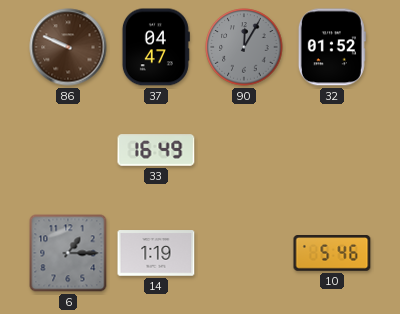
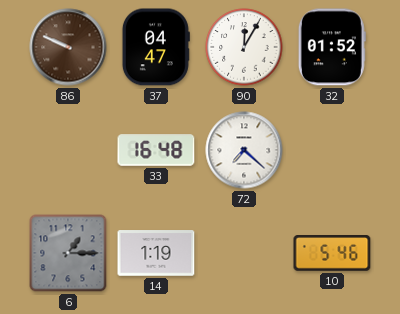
90 dial: grey -> white
33: 16:49 -> 16:48
72: none -> 7:22
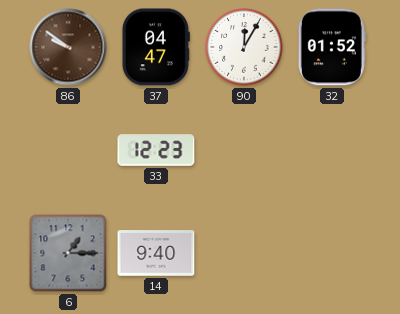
86: 9:49 -> 9:51
33: 16:48 -> 12:23
72: 7:22 -> none
14: 1:19 -> 9:40
10: 5:46 -> none
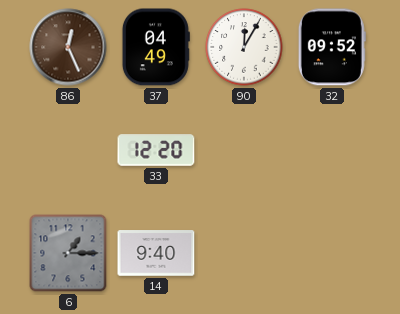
86: 9:51 -> 12:26
37: 04:47 -> 04:49
32: 01:52 -> 09:52
33: 12:23 -> 12:20
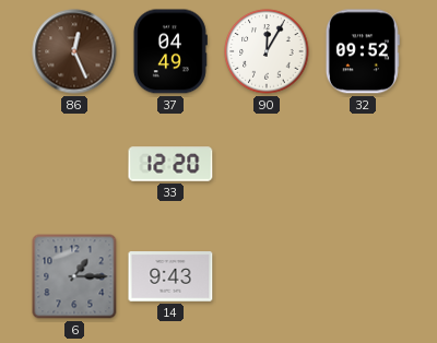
14: 9:40 -> 9:43
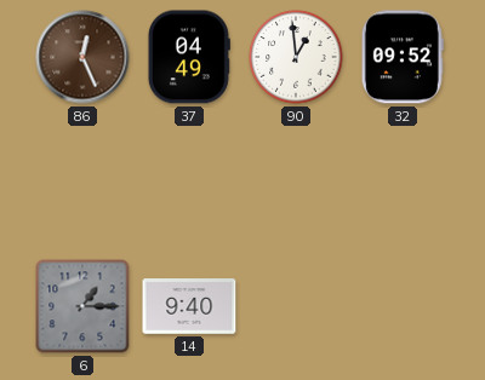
90: 12:05 -> 12:59
33: 12:20 -> none
14: 9:43 -> 9:40
